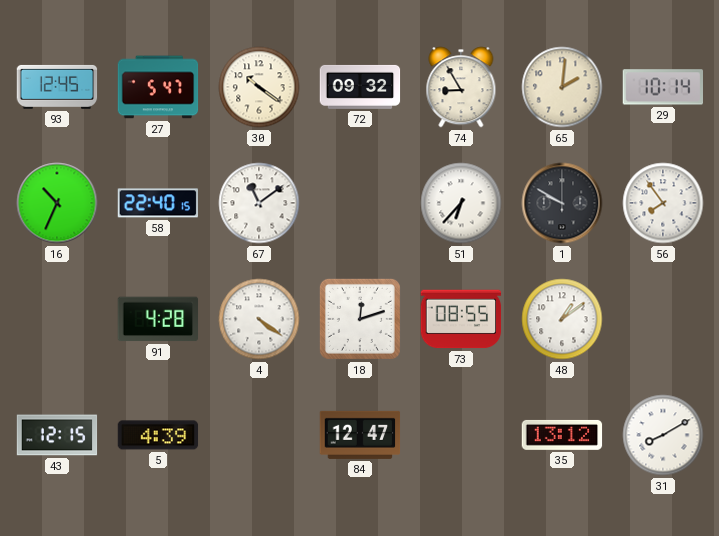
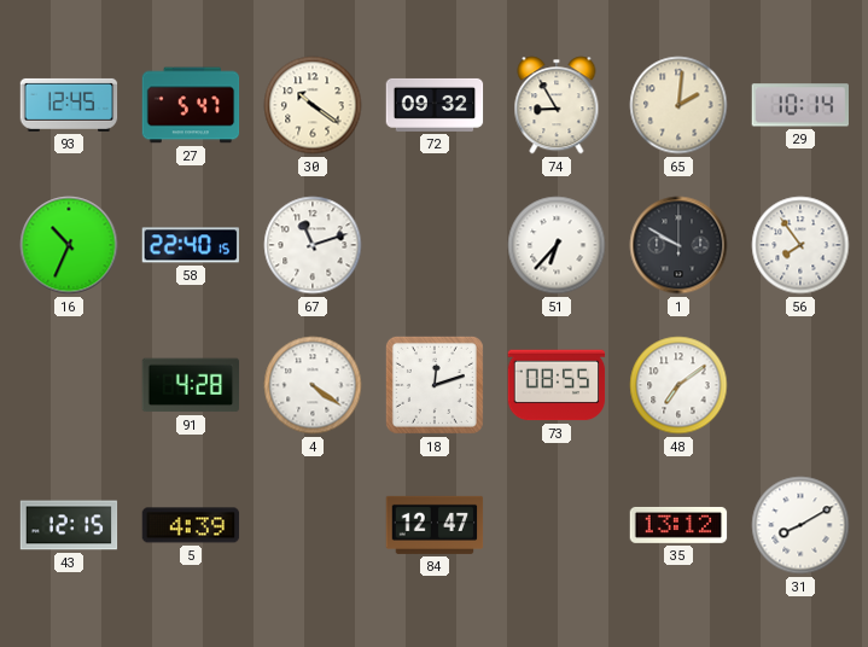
67: 11:09 -> 11:12
48: 1:09 -> 7:09
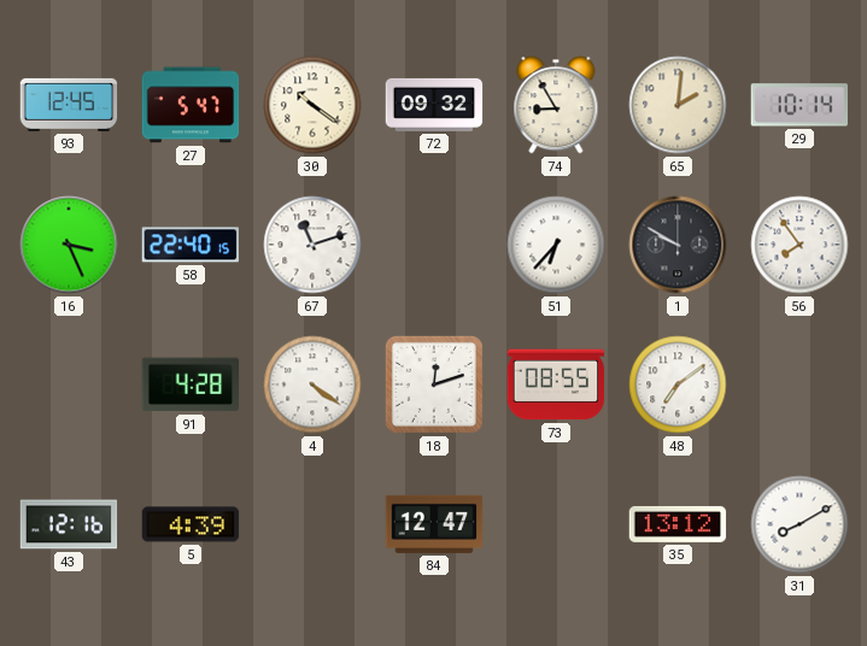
16: 10:34 -> 3:26
43: 12:15 -> 12:16
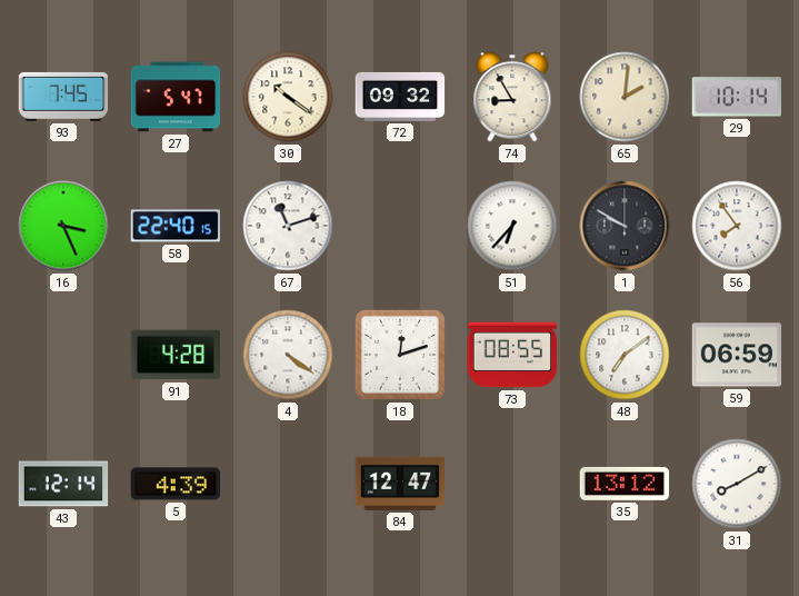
93: 12:45 -> 7:45
59: none -> 06:59
43: 12:16 -> 12:14
